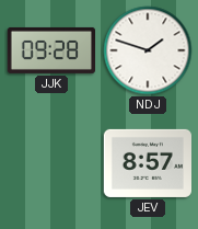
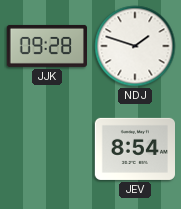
JEV: 8:57 -> 8:54
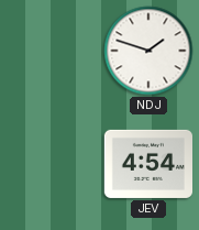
JJK: 09:28 -> none
JEV: 8:54 -> 4:54
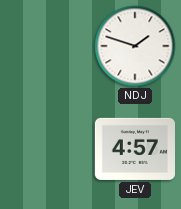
JEV: 4:54 -> 4:57
